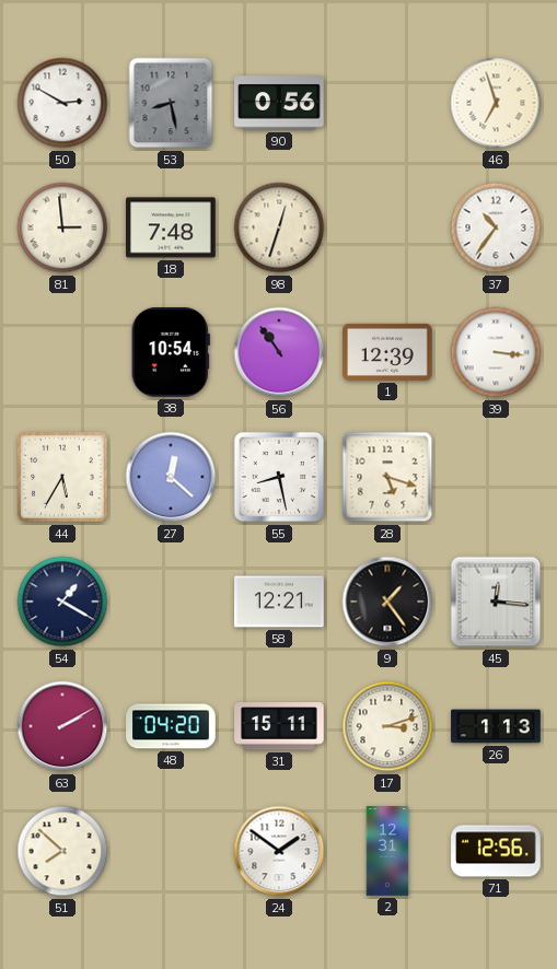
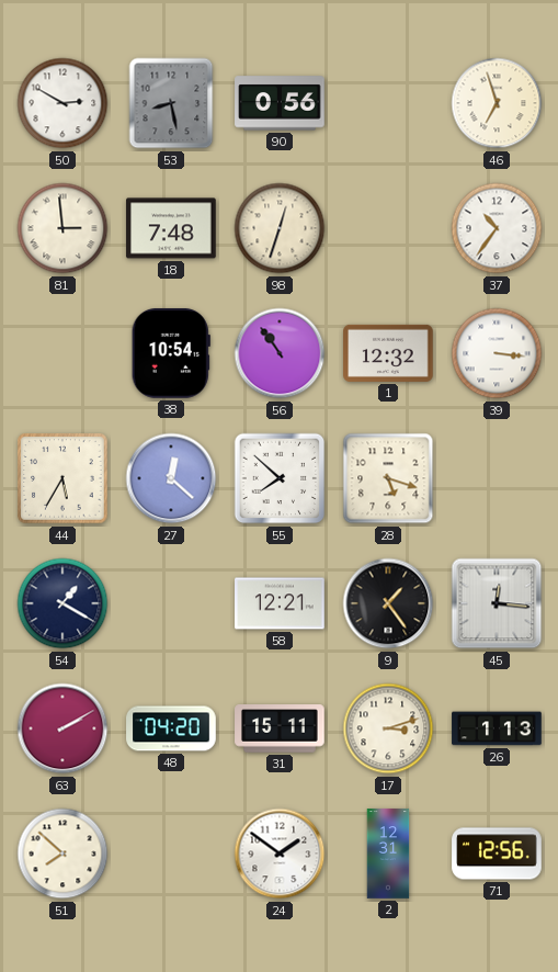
1: 12:39 -> 12:32
55: 8:28 -> 7:52
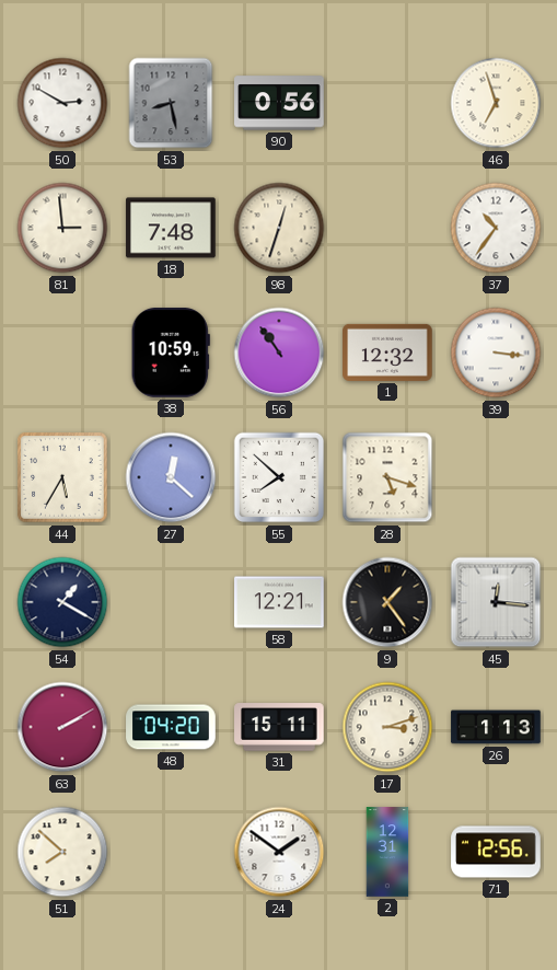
38: 10:54 -> 10:59
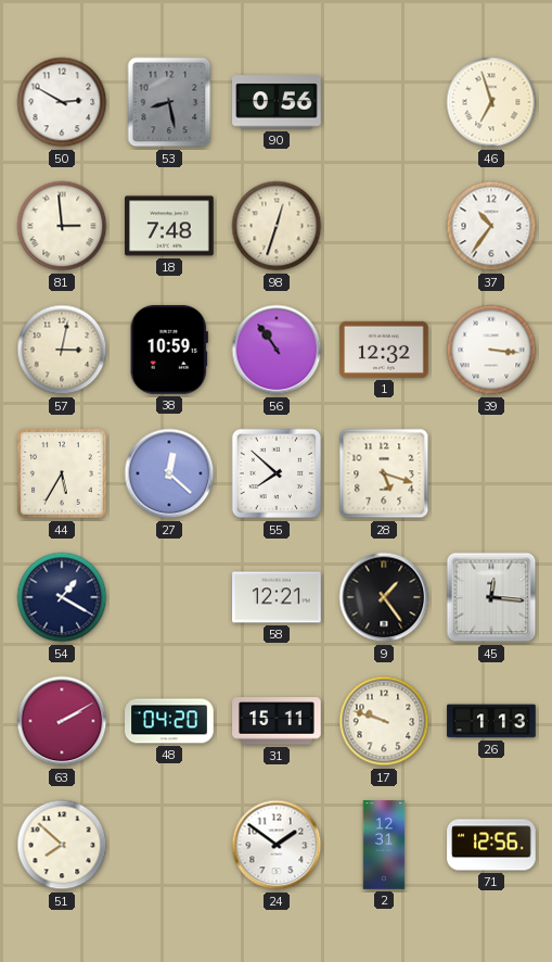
57: none -> 3:02
17: 3:12 -> 9:48
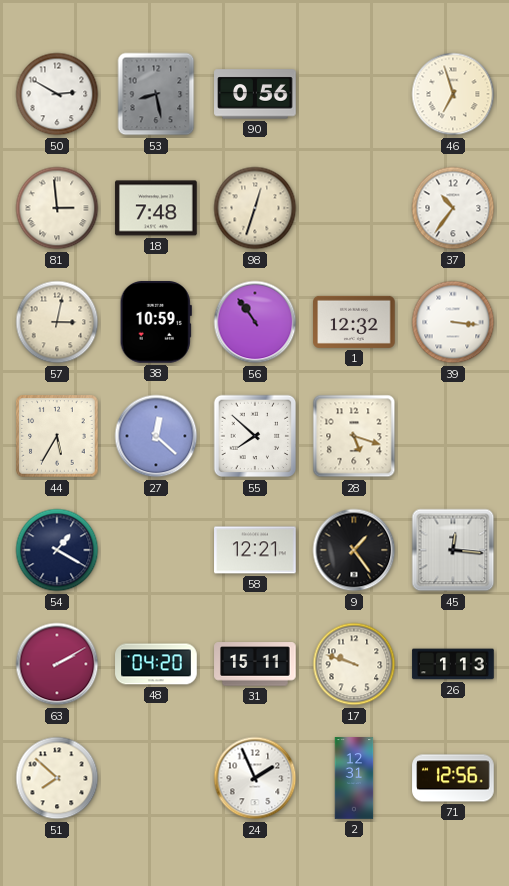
24: 1:51 -> 1:56
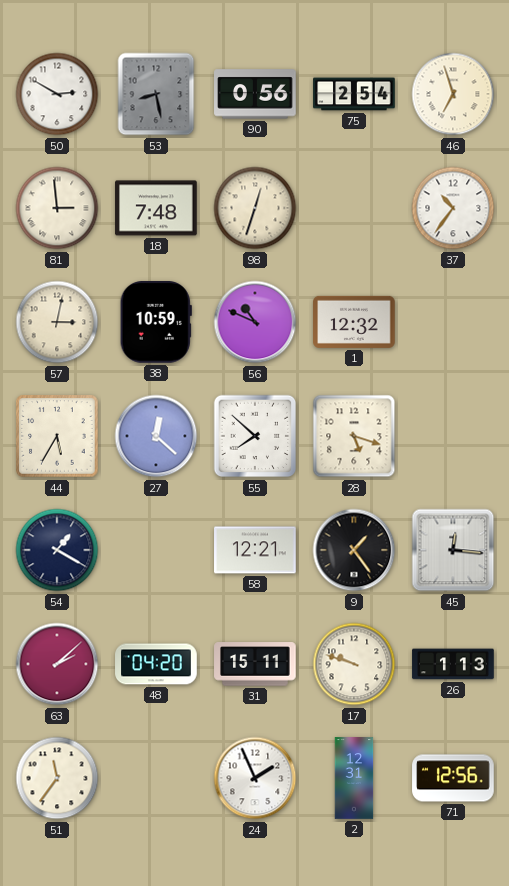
75: none -> 2:54
56: 10:54 -> 10:49
39: 3:16 -> none
63: 2:10 -> 2:08
51: 7:52 -> 11:36
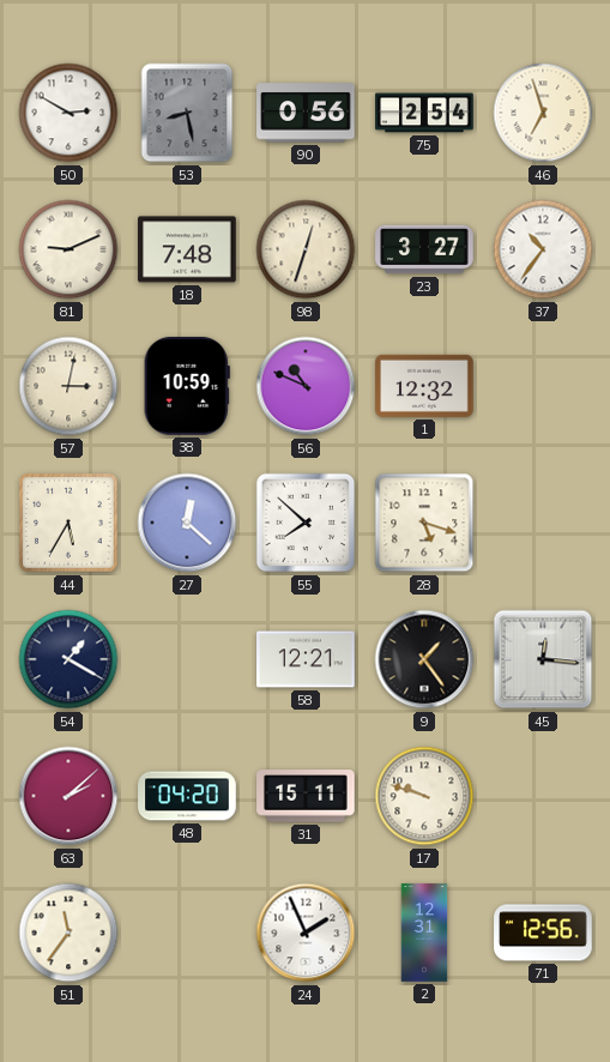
81: 2:59 -> 9:11
23: none -> 3:27
26: 1:13 -> none
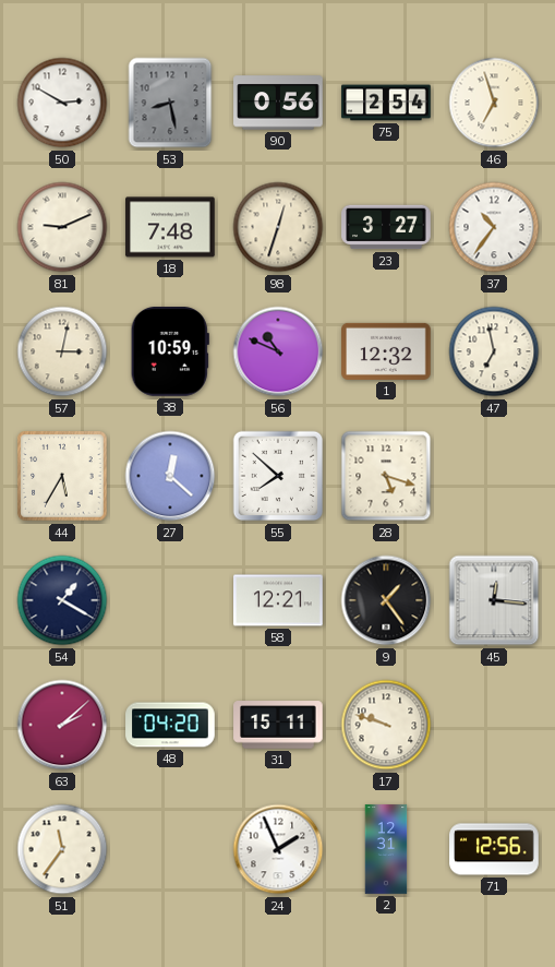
47: none -> 6:58
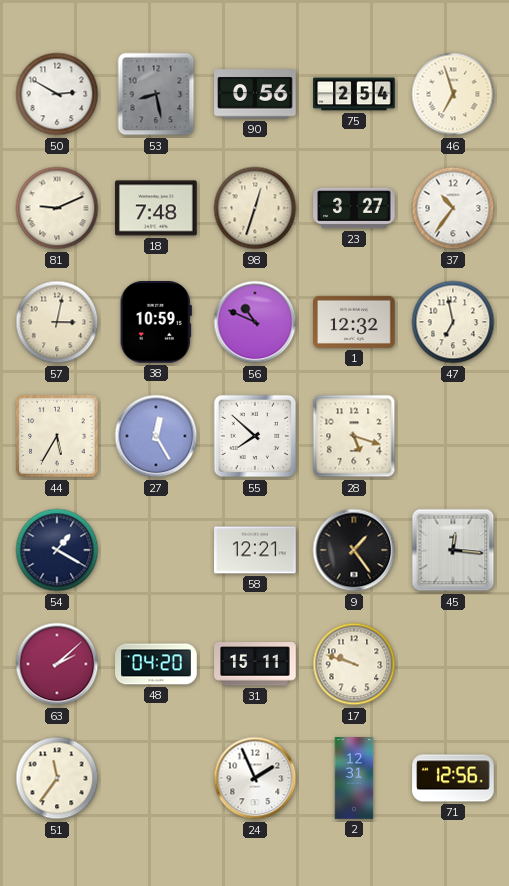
27: 12:22 -> 12:25
